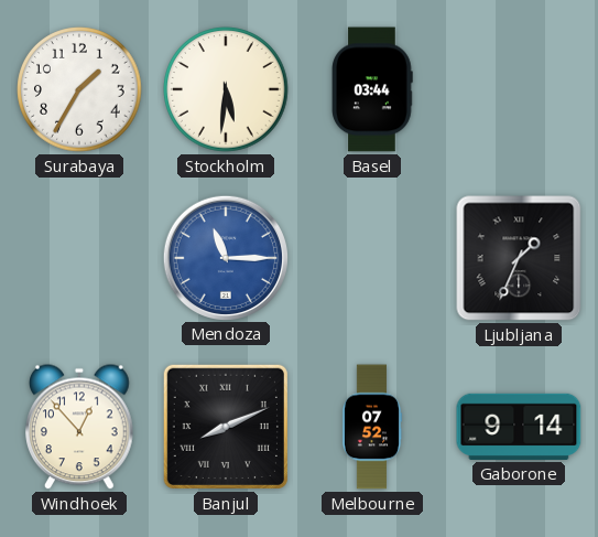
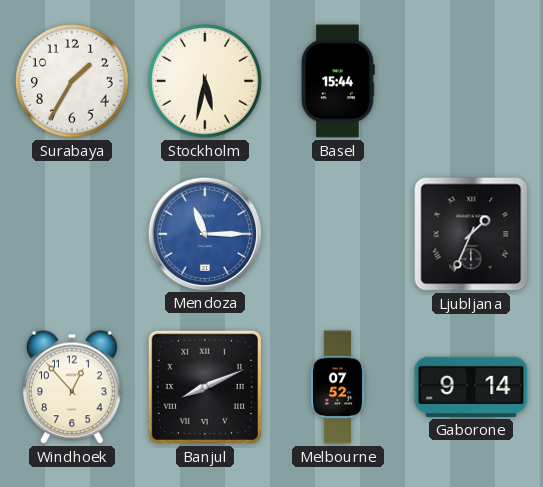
Stockholm: 5:31 -> 5:32
Basel: 03:44 -> 15:44
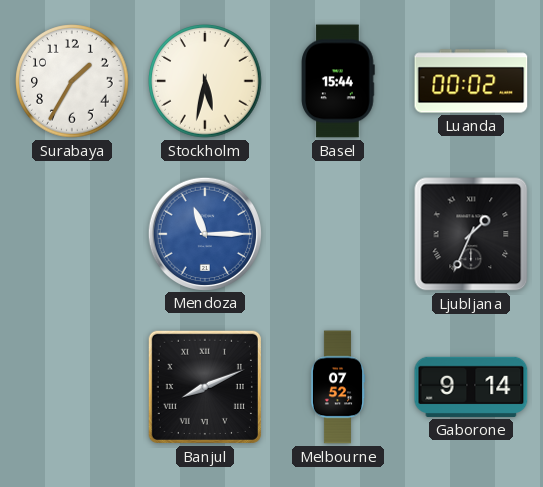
Luanda: none -> 00:02
Windhoek: 12:53 -> none
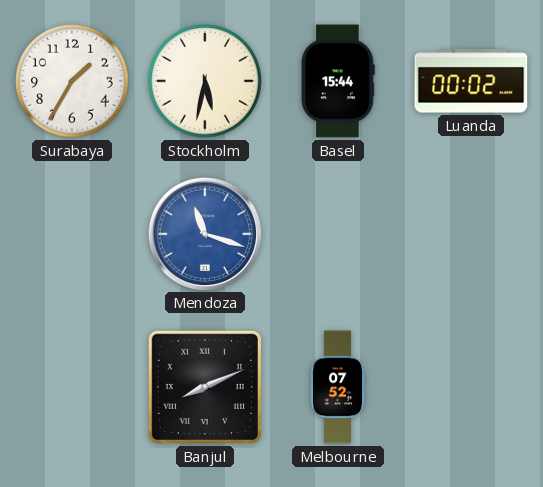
Mendoza: 11:15 -> 11:18
Ljubljana: 1:34 -> none
Gaborone: 9:14 -> none
